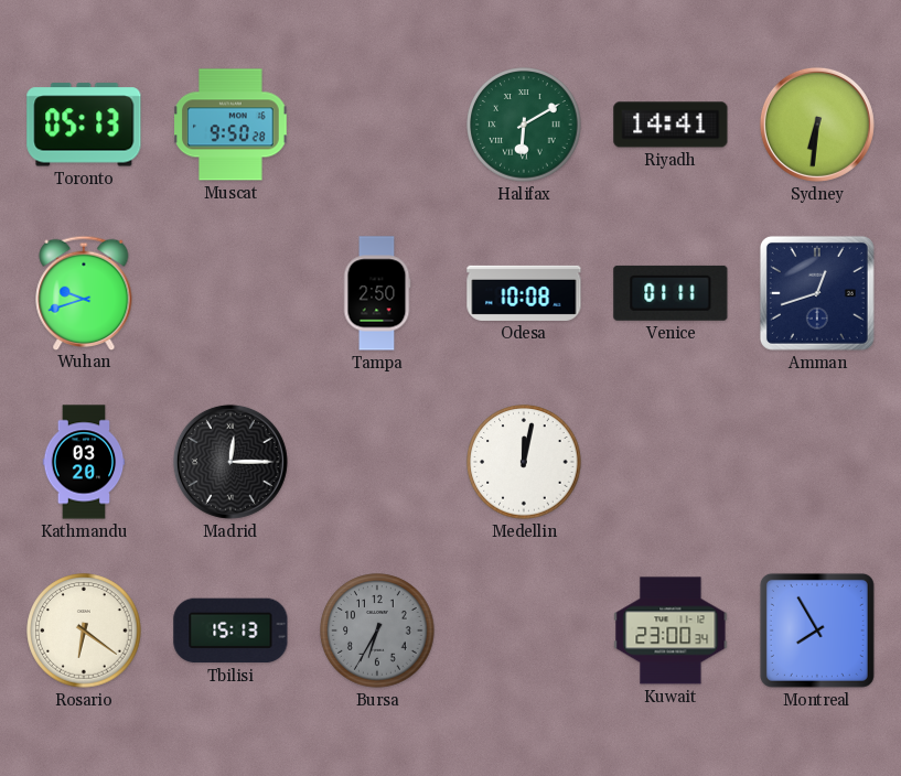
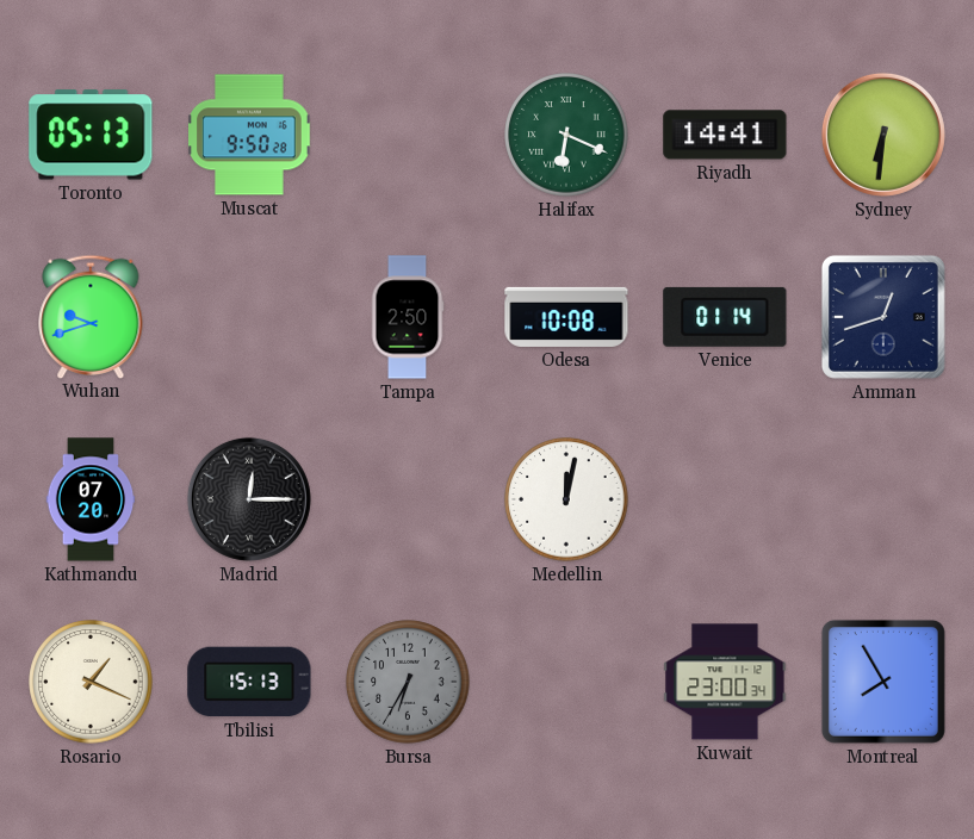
Halifax: 6:10 -> 6:19
Venice: 01:11 -> 01:14
Kathmandu: 03:20 -> 07:20
Rosario: 6:21 -> 1:19
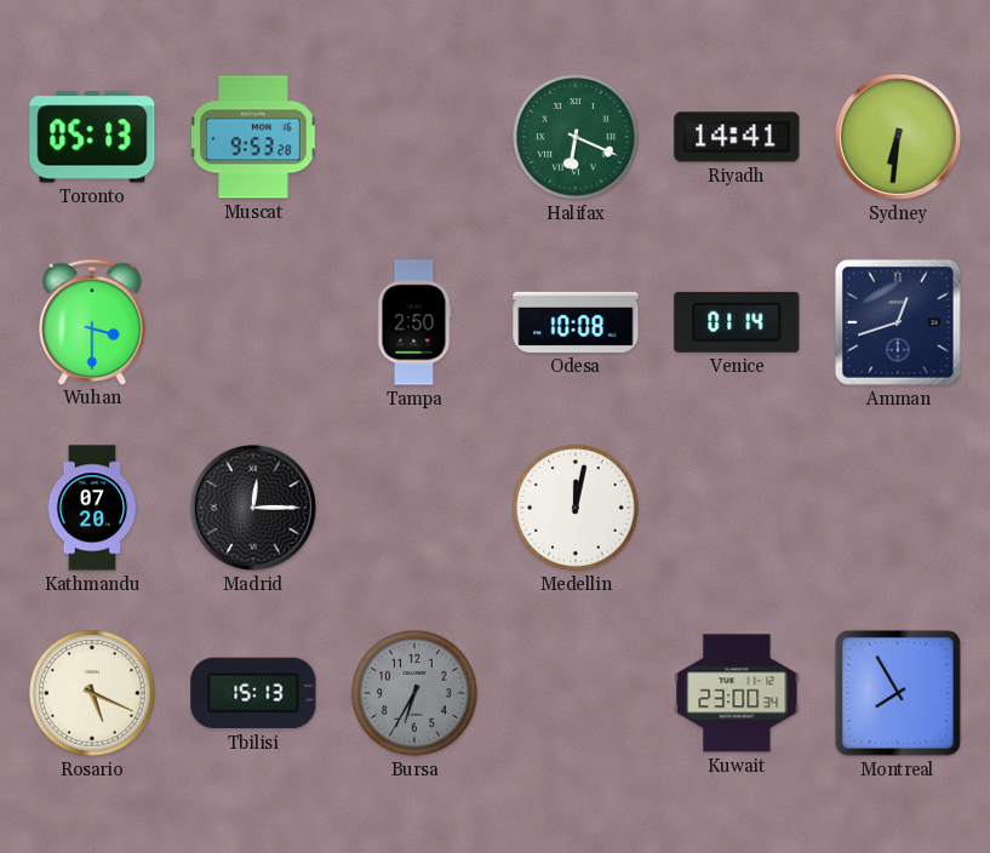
Muscat: 9:50 -> 9:53
Wuhan: 9:42 -> 3:30
Rosario: 1:19 -> 5:19
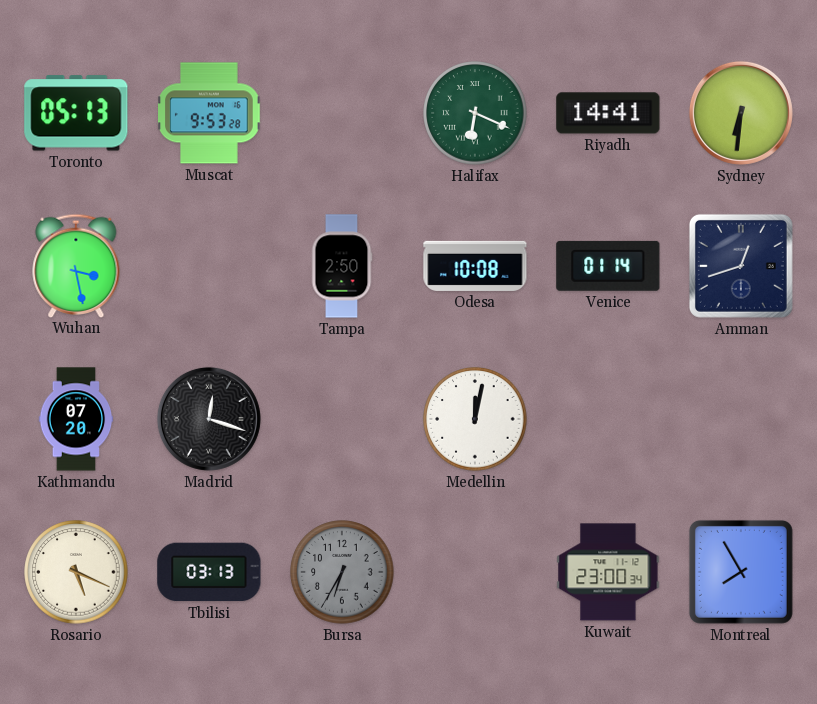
Wuhan: 3:30 -> 3:28
Madrid: 12:15 -> 12:18
Tbilisi: 15:13 -> 03:13
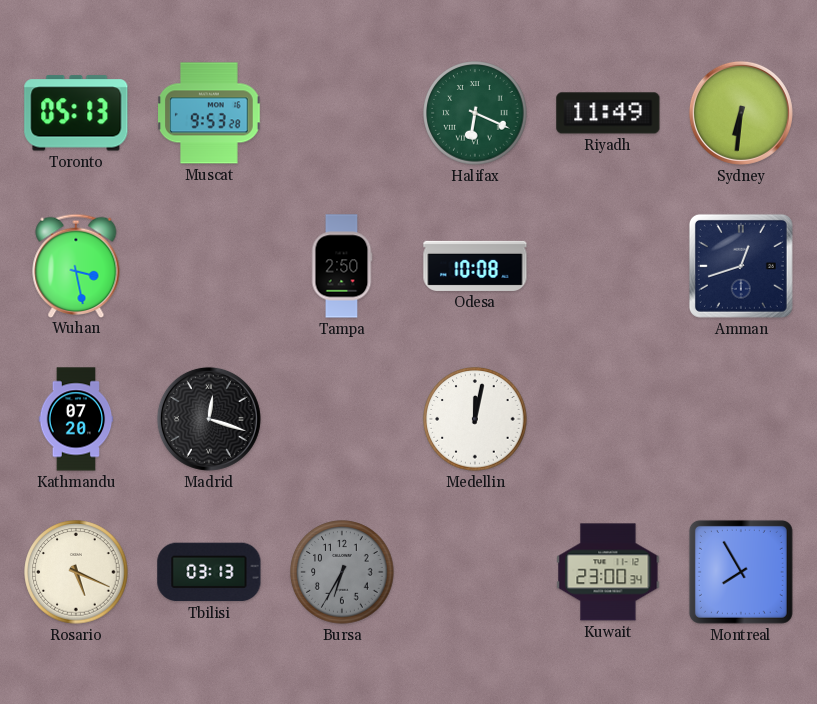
Riyadh: 14:41 -> 11:49
Venice: 01:14 -> none
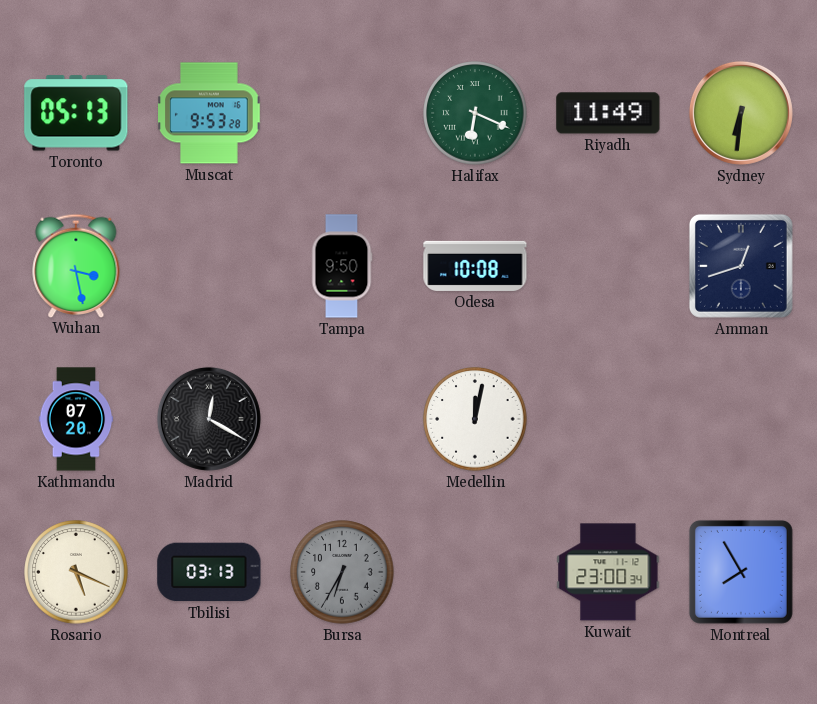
Tampa: 2:50 -> 9:50
Madrid: 12:18 -> 12:20
